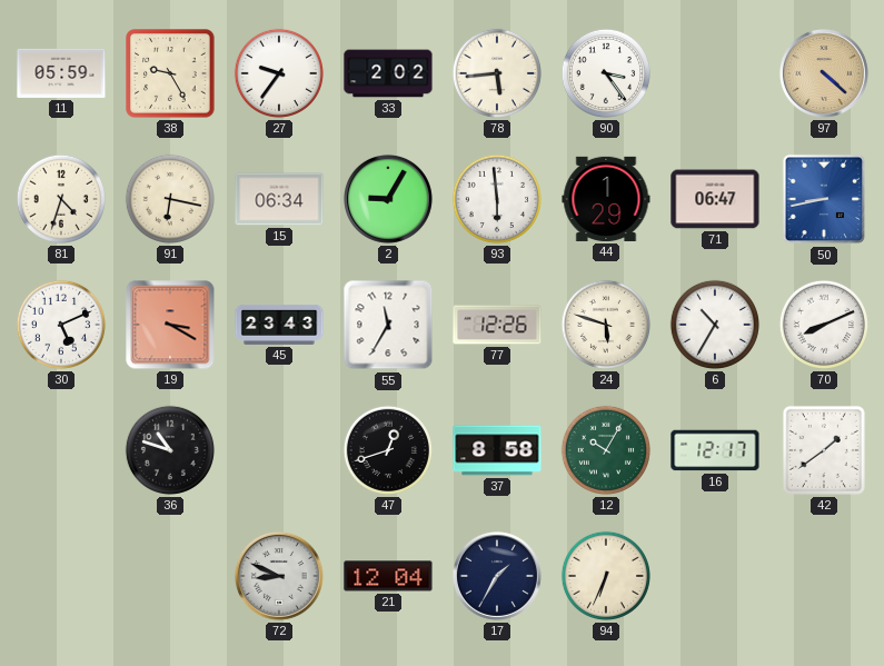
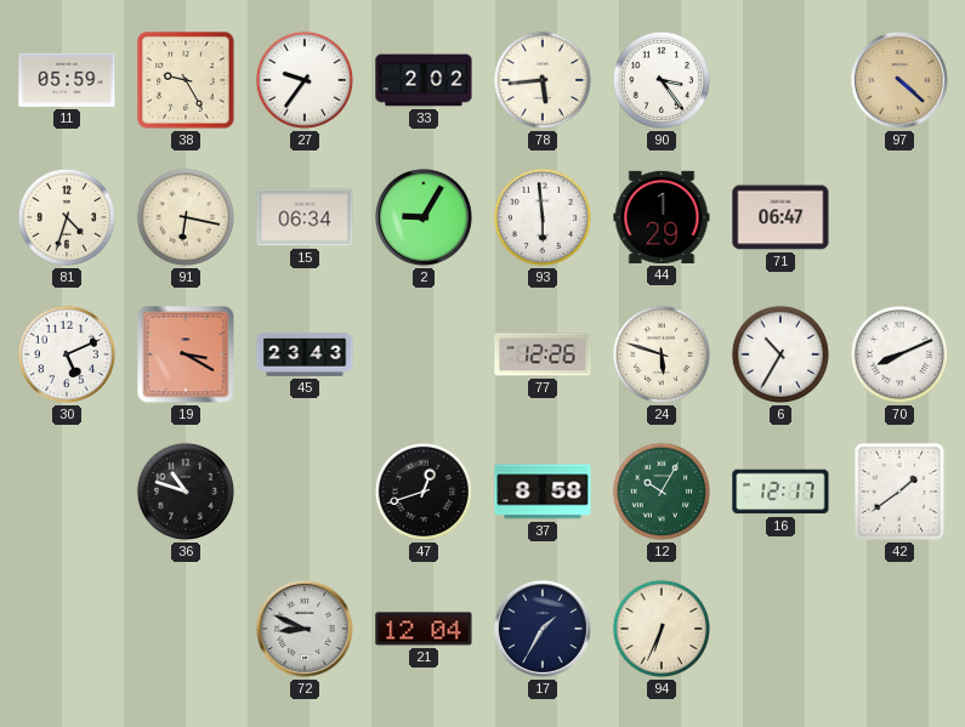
50: 8:43 -> none
55: 11:35 -> none
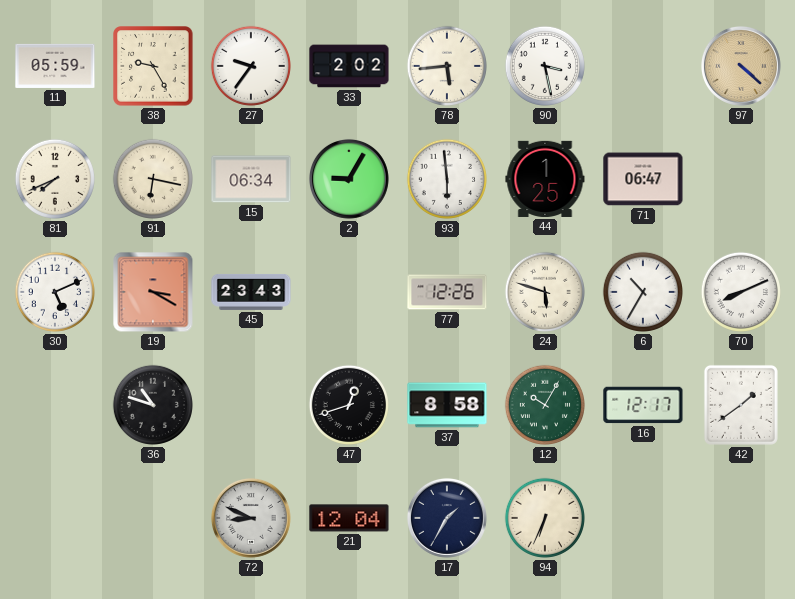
90: 3:24 -> 3:28
81: 4:33 -> 7:41
44: 1:29 -> 1:25
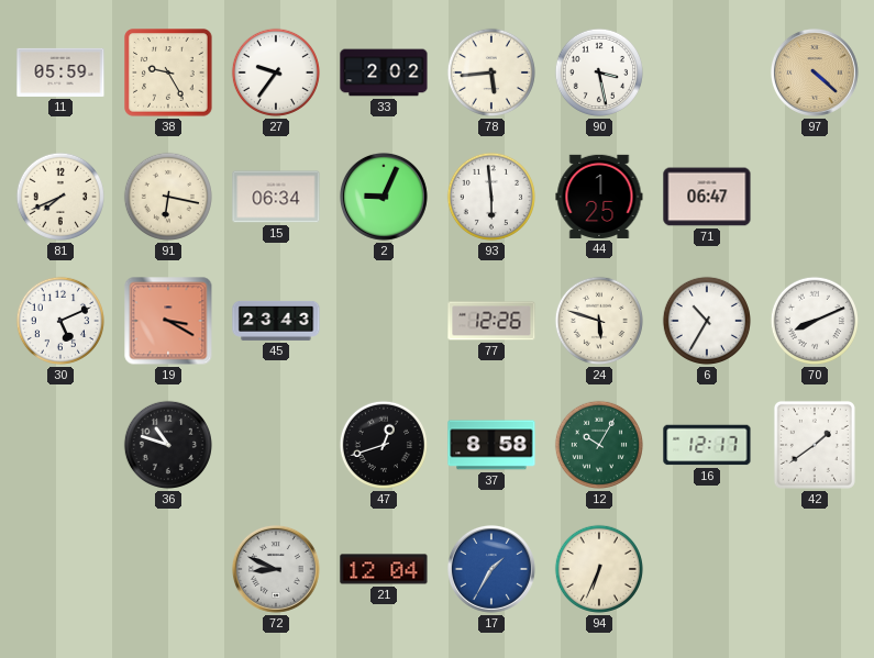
2: 9:05 -> 9:04
17 dial: navy -> blue
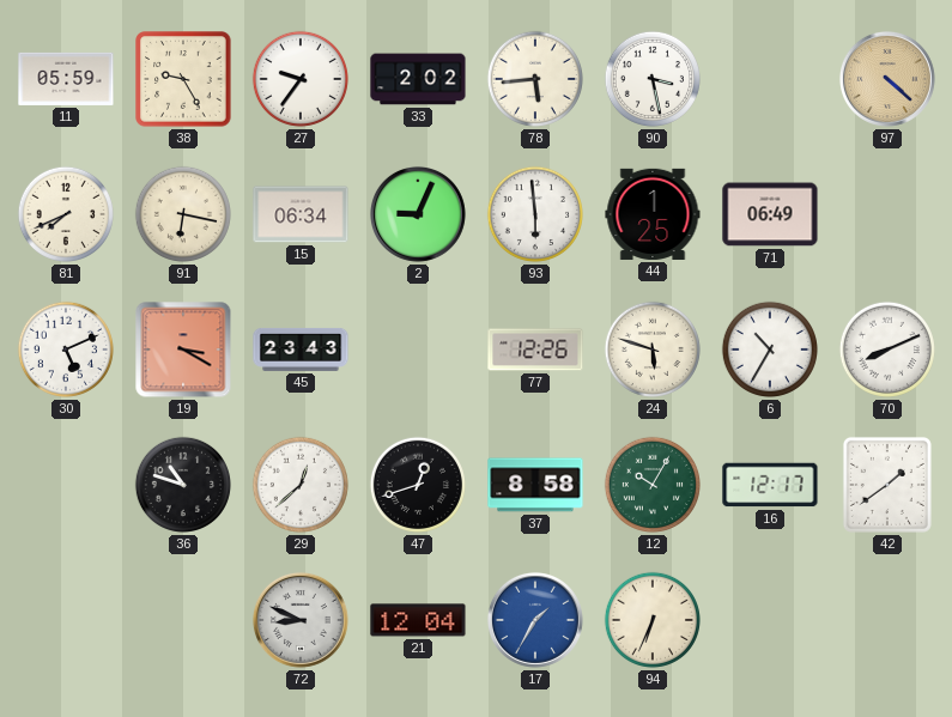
71: 06:47 -> 06:49
29: none -> 12:38
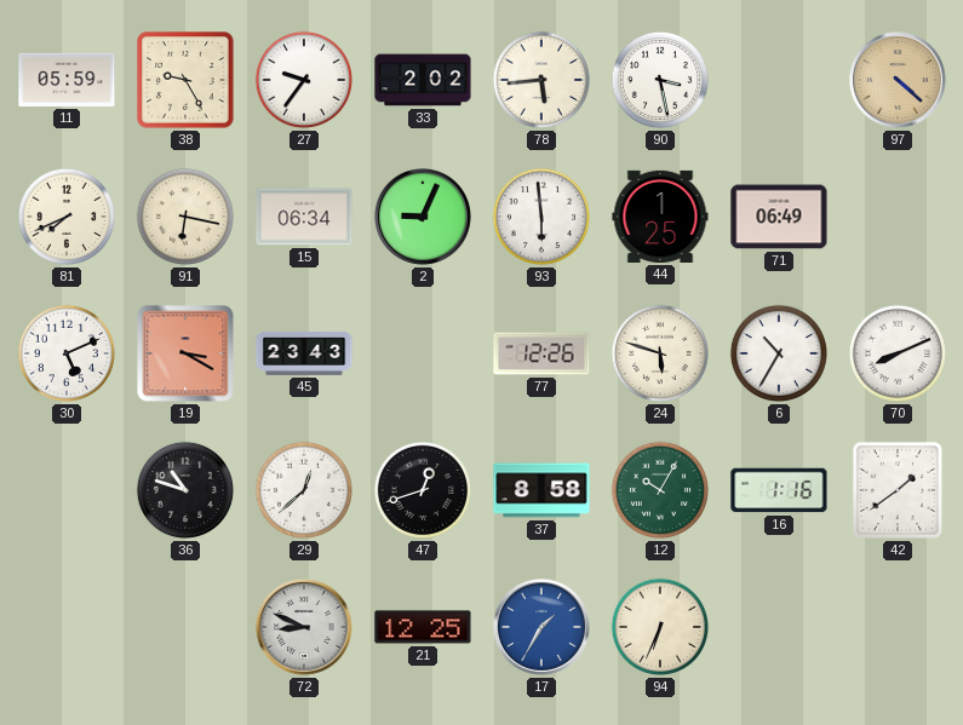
16: 12:17 -> 1:16
21: 12:04 -> 12:25
